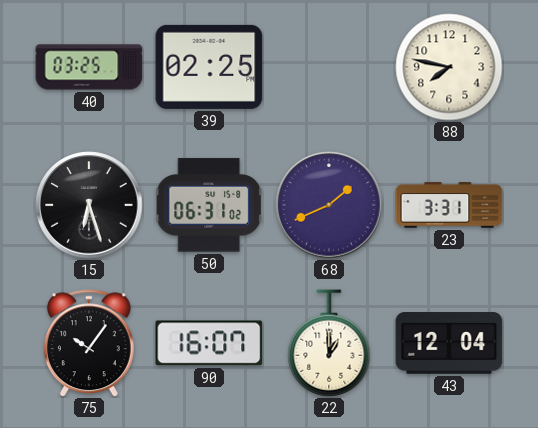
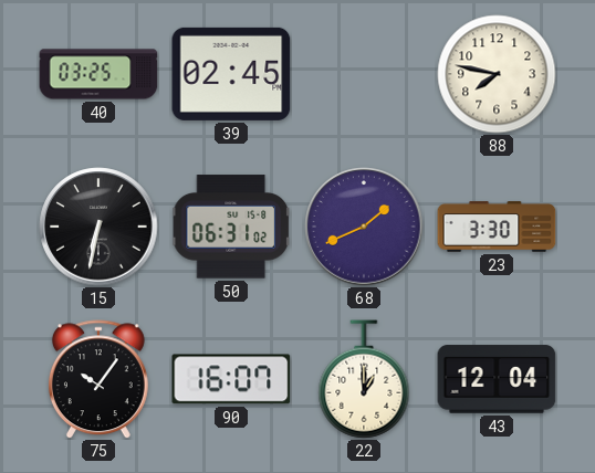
39: 02:25 -> 02:45
15: 6:27 -> 6:32
23: 3:31 -> 3:30
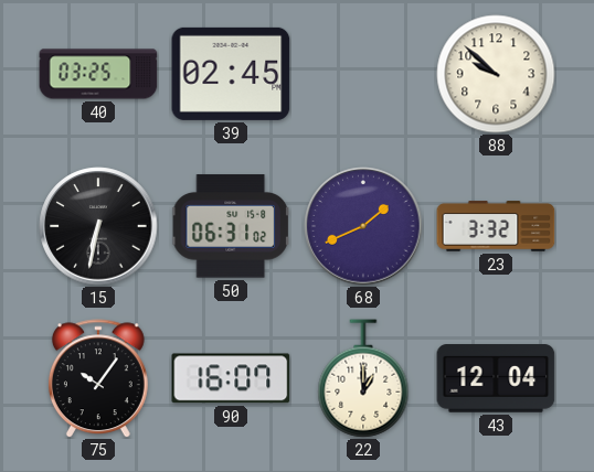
88: 7:47 -> 9:52
23: 3:30 -> 3:32
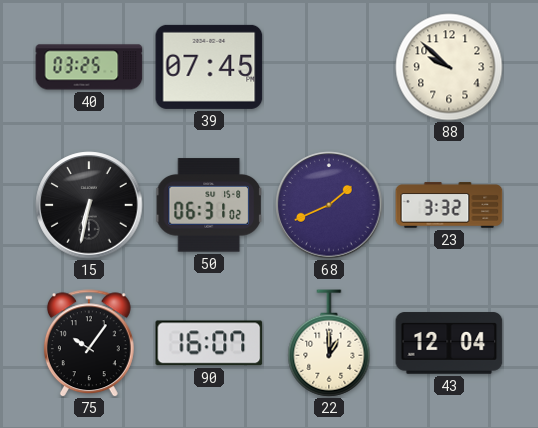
39: 02:45 -> 07:45
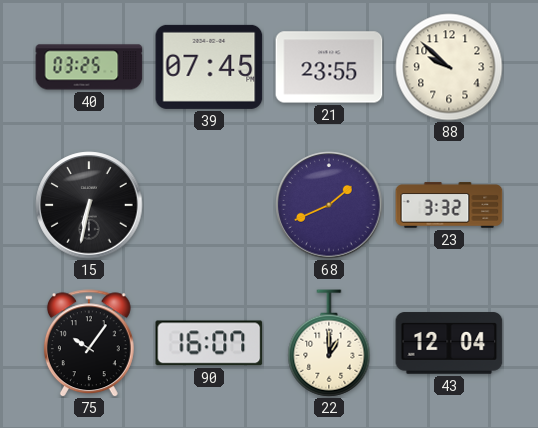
21: none -> 23:55
50: 06:31 -> none
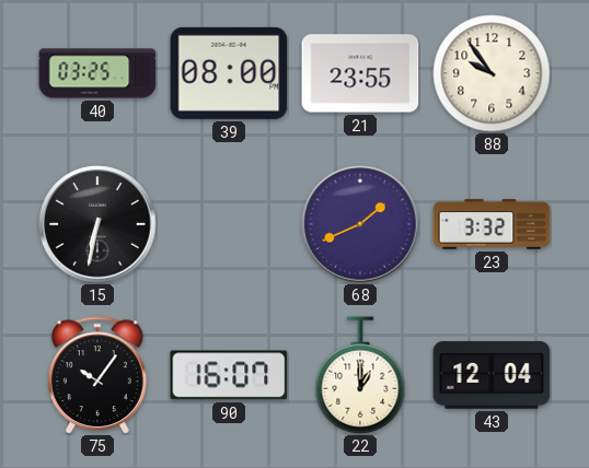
39: 07:45 -> 08:00
88: 9:52 -> 9:54
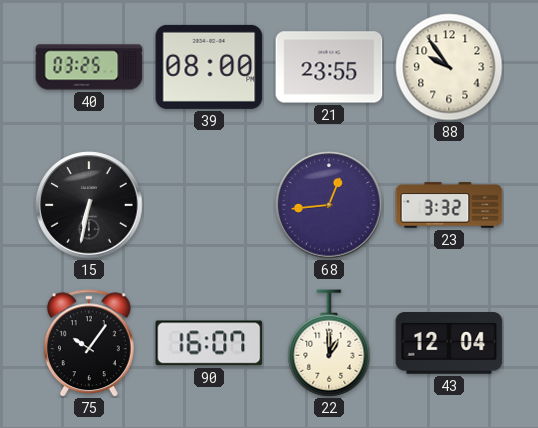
68: 1:41 -> 12:44
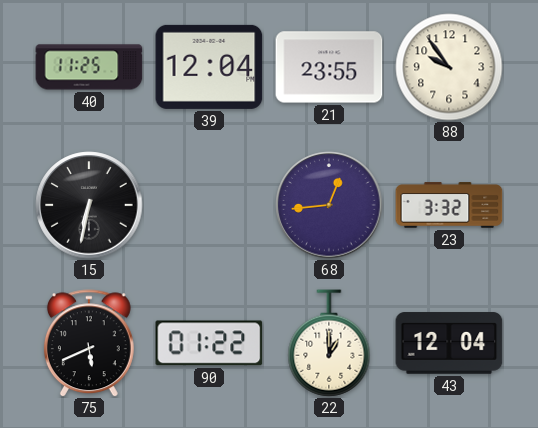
40: 03:25 -> 11:25
39: 08:00 -> 12:04
75: 10:06 -> 5:41
90: 16:07 -> 01:22
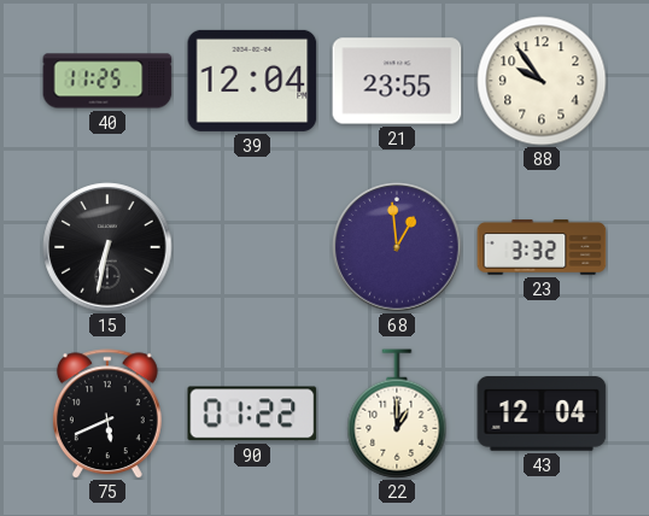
68: 12:44 -> 12:59
